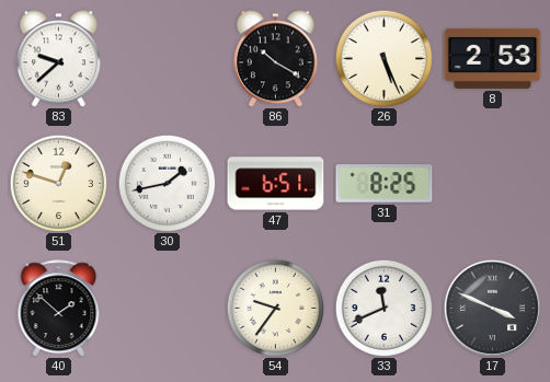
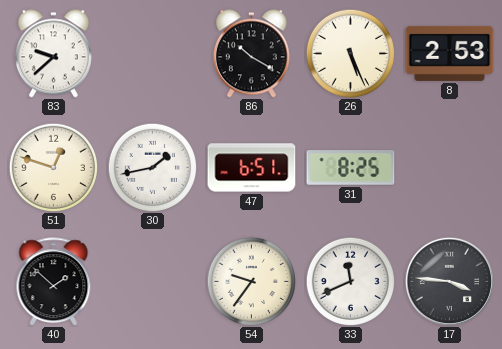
17: 3:49 -> 3:46
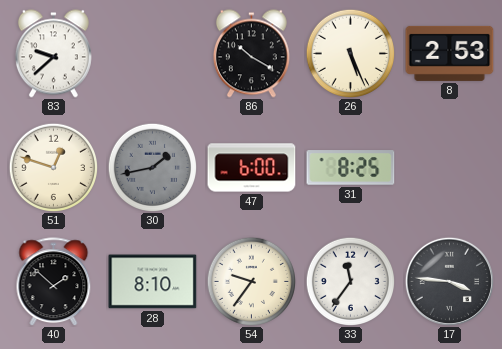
30 dial: white -> grey
47: 6:51 -> 6:00
28: none -> 8:10
33: 11:41 -> 11:36
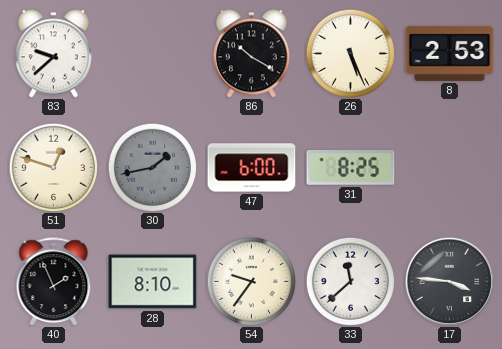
40: 1:52 -> 1:56
33: 11:36 -> 11:38
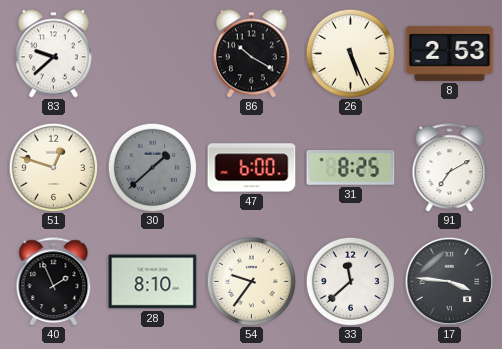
30: 1:43 -> 1:38
91: none -> 7:10
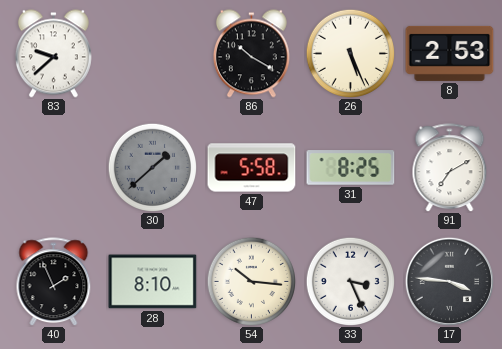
51: 12:48 -> none
47: 6:00 -> 5:58
54: 9:36 -> 10:16
33: 11:38 -> 3:26
